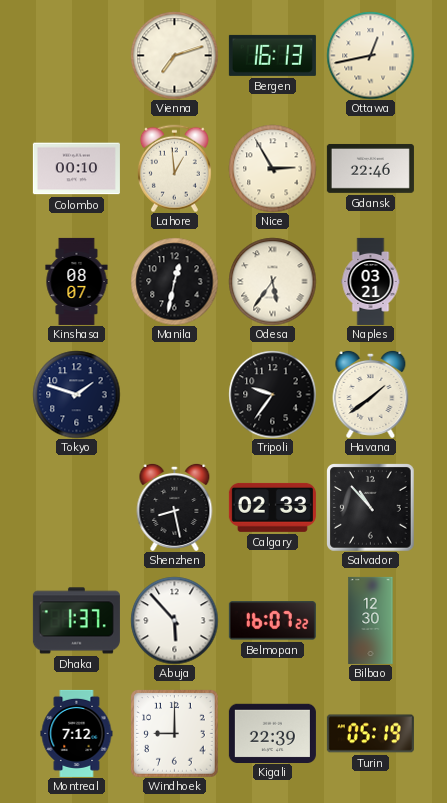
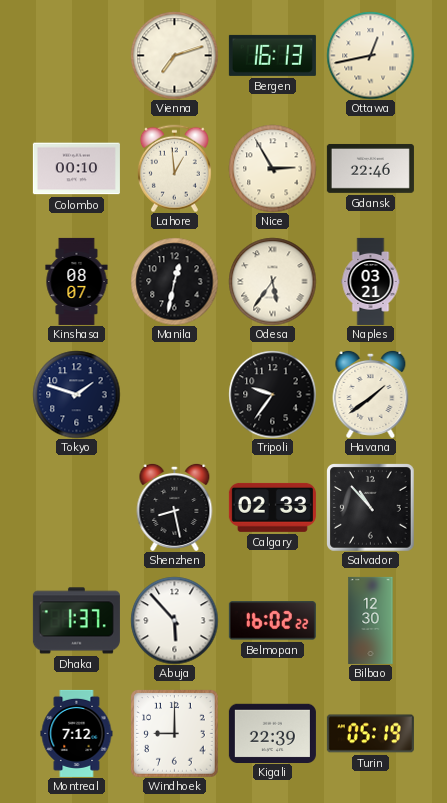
Belmopan: 16:07 -> 16:02
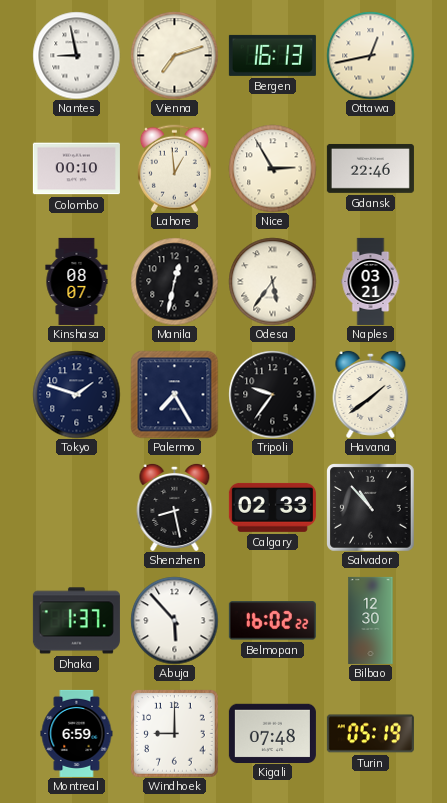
Nantes: none -> 8:58
Palermo: none -> 7:25
Montreal: 7:12 -> 6:59
Kigali: 22:39 -> 07:48
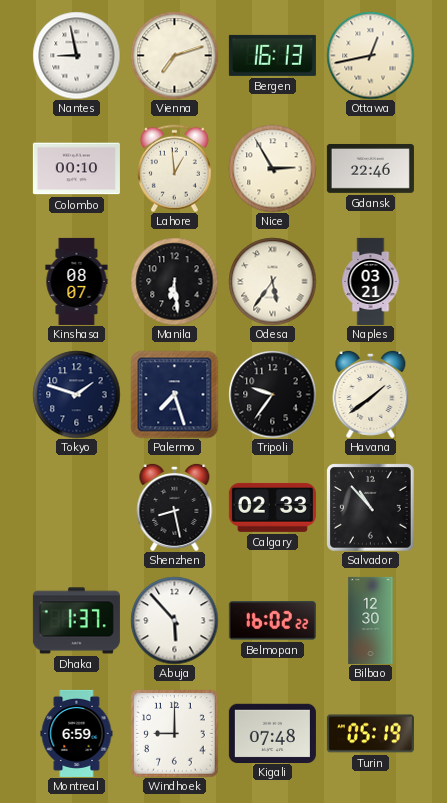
Manila: 12:32 -> 6:29
Palermo: 7:25 -> 7:27
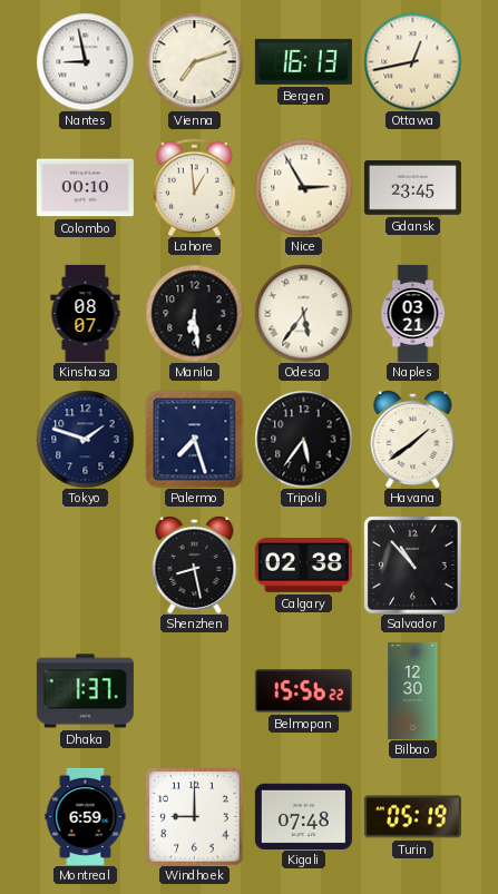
Gdansk: 22:46 -> 23:45
Tripoli: 9:36 -> 5:36
Calgary: 02:33 -> 02:38
Abuja: 5:53 -> none
Belmopan: 16:02 -> 15:56
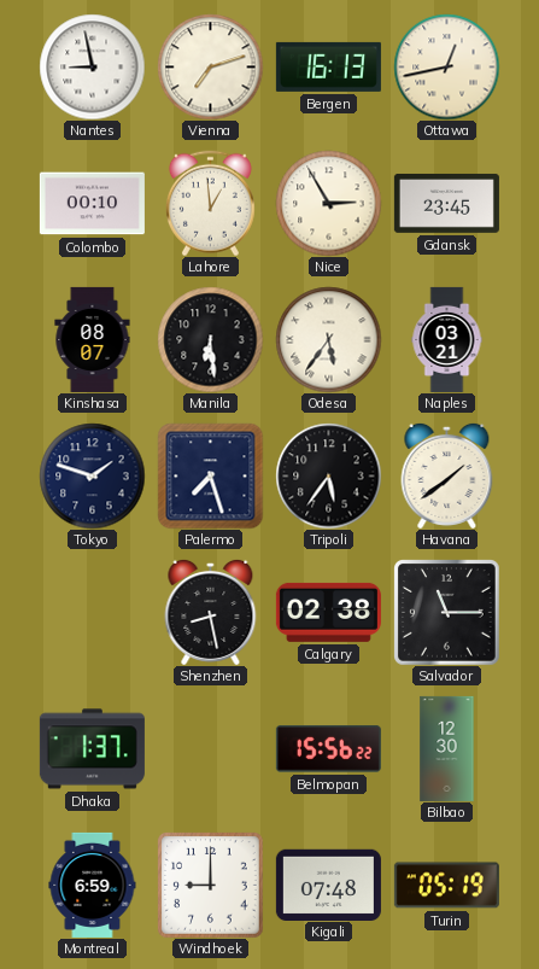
Salvador: 10:53 -> 11:15
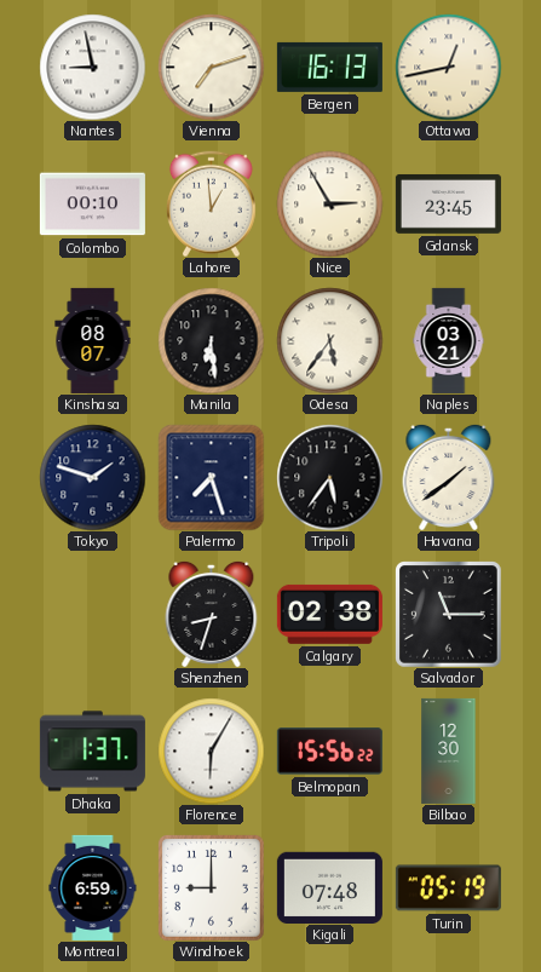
Shenzhen: 8:28 -> 8:33
Florence: none -> 6:05
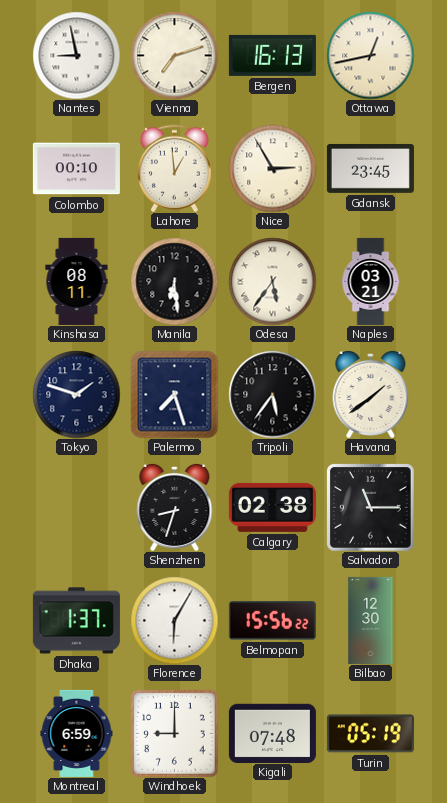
Kinshasa: 08:07 -> 08:11
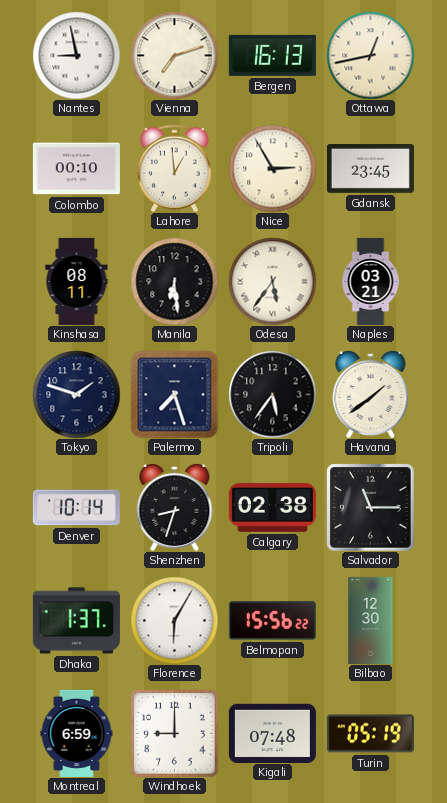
Denver: none -> 10:14
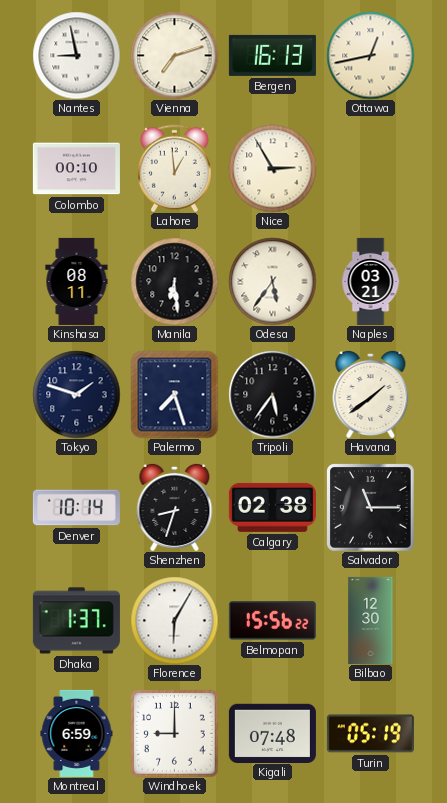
Gdansk: 23:45 -> none
